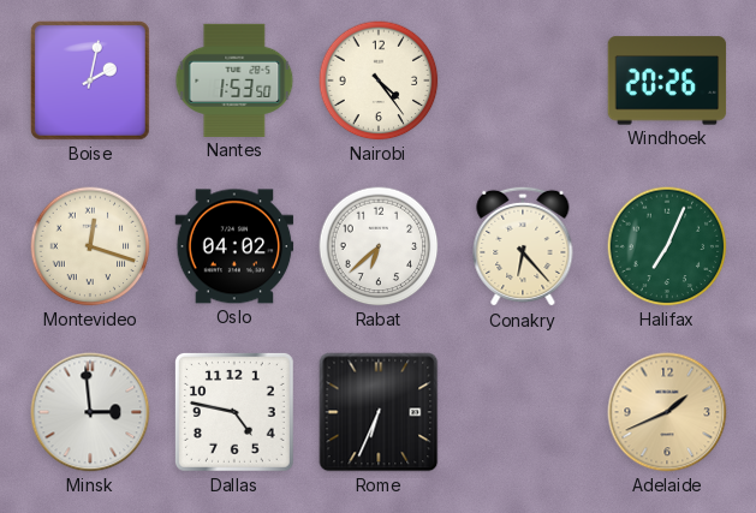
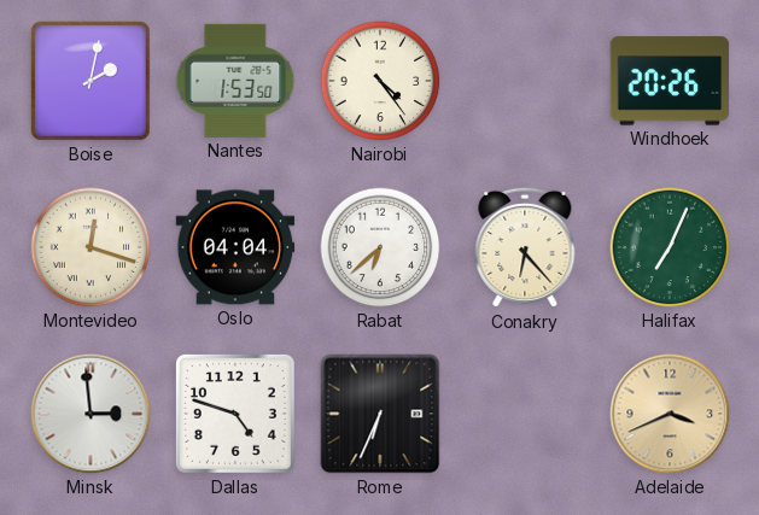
Oslo: 04:02 -> 04:04
Dallas: 4:47 -> 4:48
Adelaide: 1:41 -> 3:41
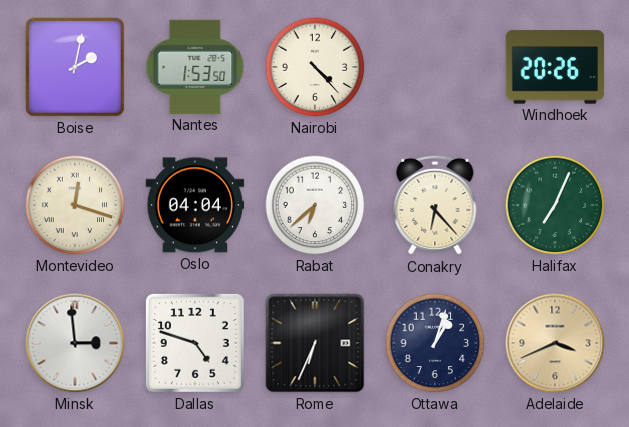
Nairobi: 4:24 -> 4:23
Ottawa: none -> 1:03
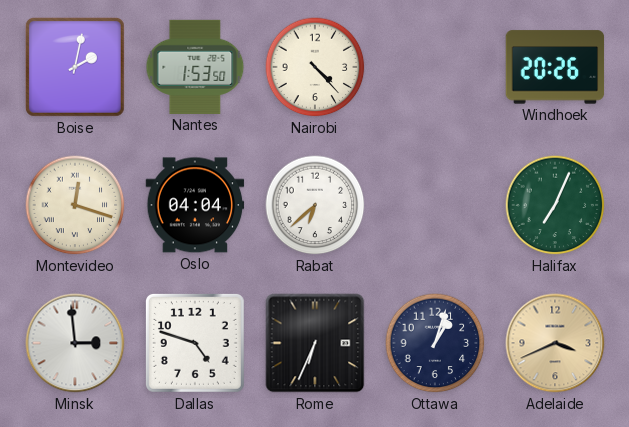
Conakry: 6:23 -> none
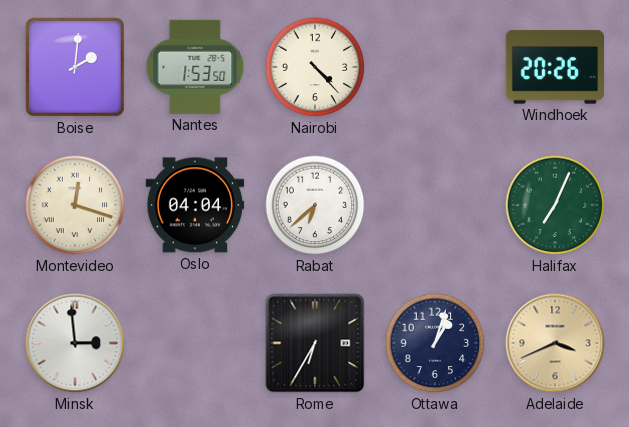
Boise: 2:02 -> 2:01
Dallas: 4:48 -> none
Rome: 6:34 -> 6:35
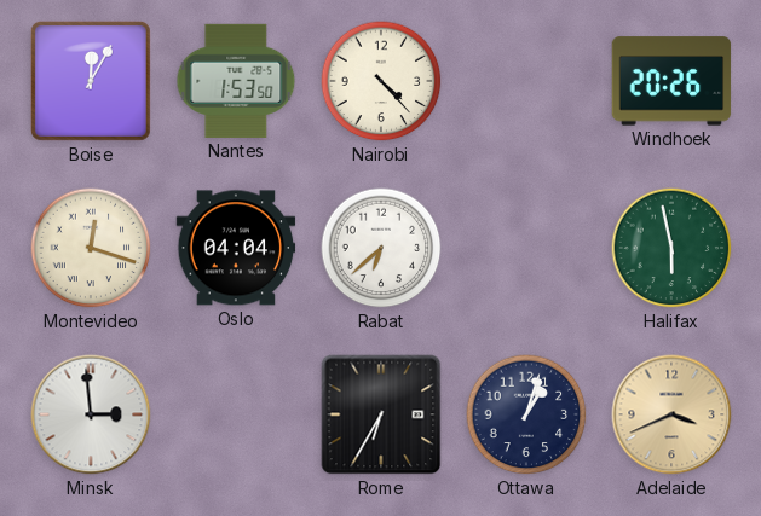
Boise: 2:01 -> 12:05
Halifax: 7:04 -> 5:58
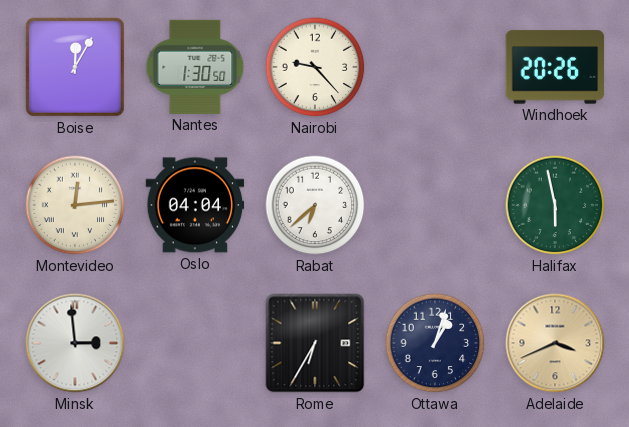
Nantes: 1:53 -> 1:30
Nairobi: 4:23 -> 9:23
Montevideo: 12:18 -> 12:14
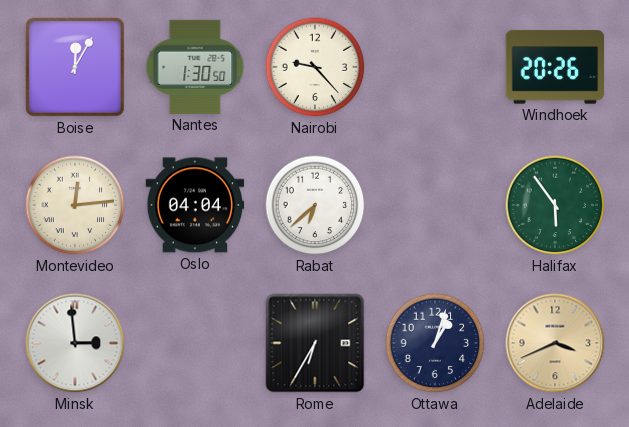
Halifax: 5:58 -> 5:54
